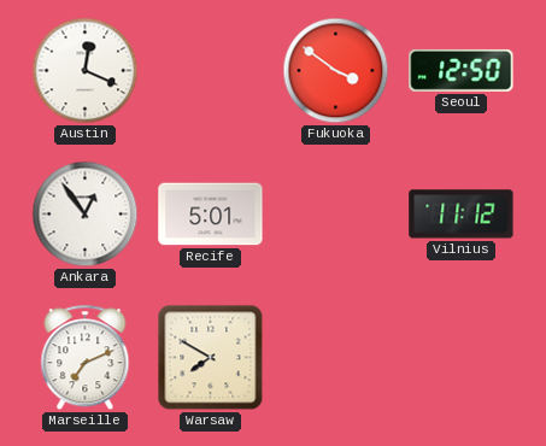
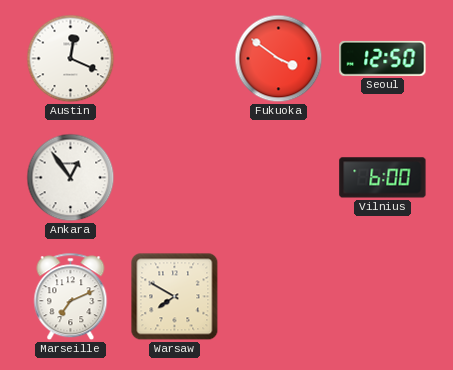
Recife: 5:01 -> none
Vilnius: 11:12 -> 6:00
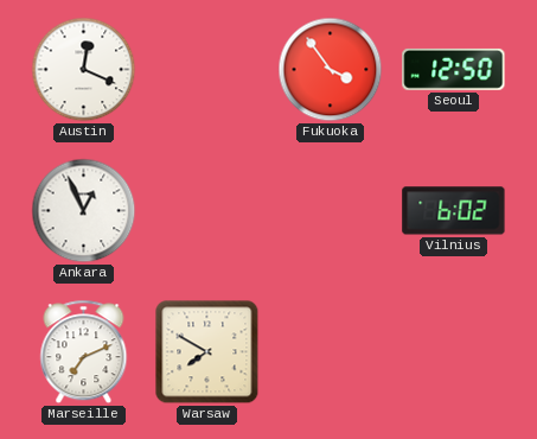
Fukuoka: 3:51 -> 3:54
Ankara: 12:54 -> 12:56
Vilnius: 6:00 -> 6:02
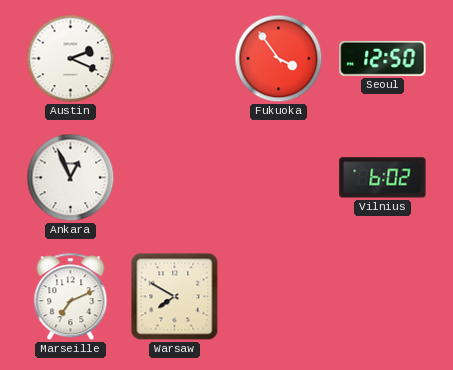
Austin: 12:19 -> 2:19
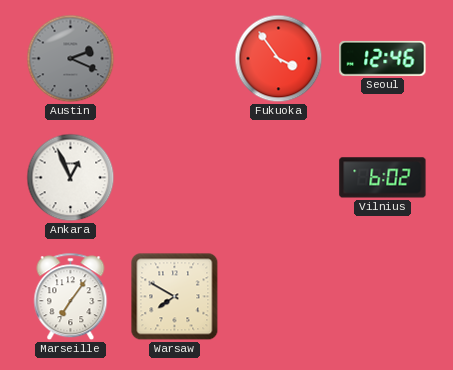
Austin dial: white -> grey
Seoul: 12:50 -> 12:46
Marseille: 7:11 -> 7:06
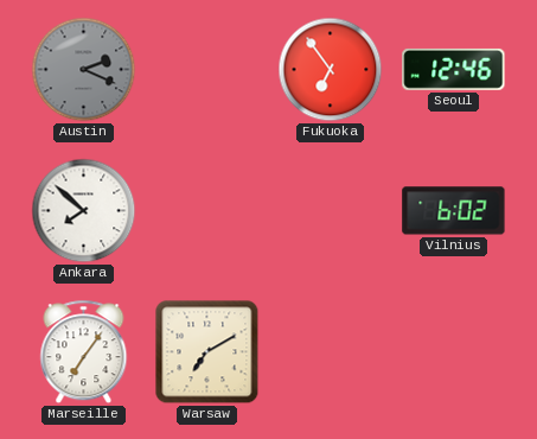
Fukuoka: 3:54 -> 6:54
Ankara: 12:56 -> 7:52
Warsaw: 7:50 -> 7:10
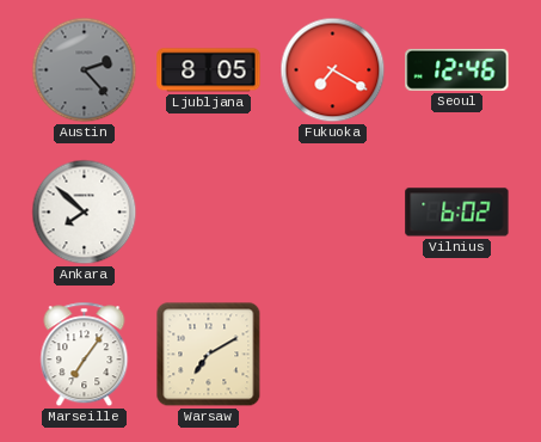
Austin: 2:19 -> 2:23
Ljubljana: none -> 8:05
Fukuoka: 6:54 -> 7:20
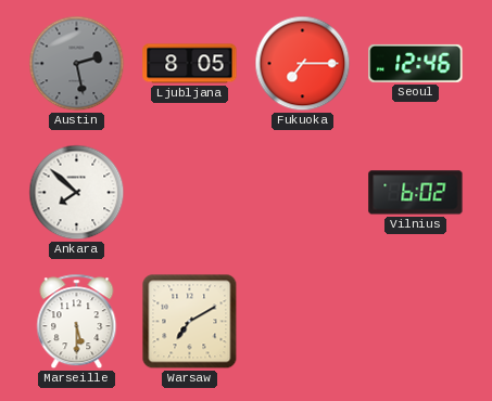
Austin: 2:23 -> 2:28
Fukuoka: 7:20 -> 7:15
Marseille: 7:06 -> 5:30
